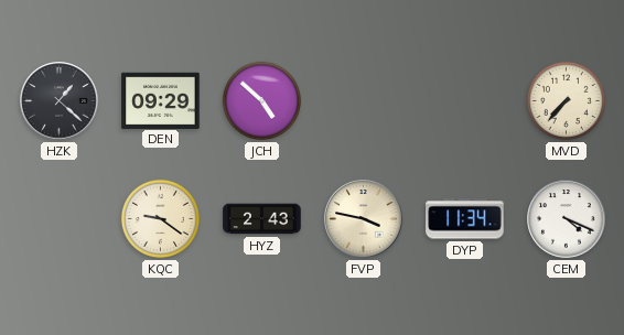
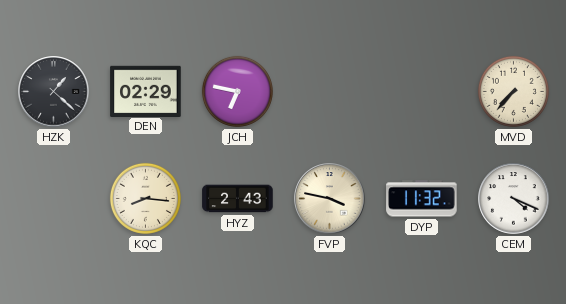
DEN: 09:29 -> 02:29
JCH: 4:52 -> 6:47
KQC: 9:21 -> 8:16
DYP: 11:34 -> 11:32
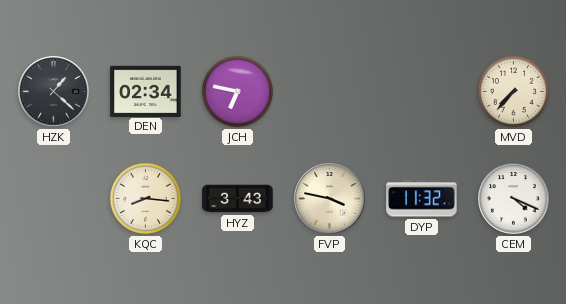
DEN: 02:29 -> 02:34
HYZ: 2:43 -> 3:43
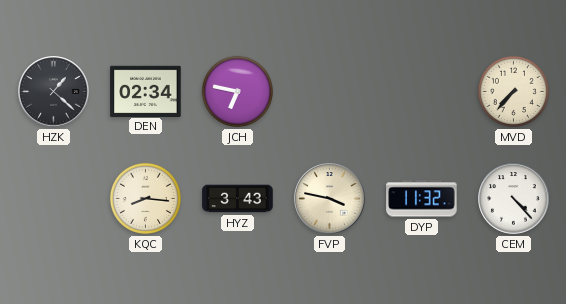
CEM: 4:19 -> 4:23
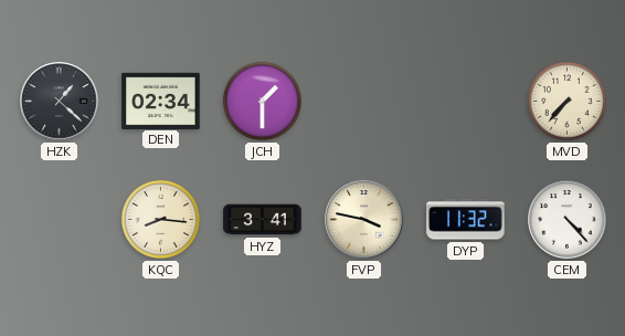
JCH: 6:47 -> 1:30
HYZ: 3:43 -> 3:41
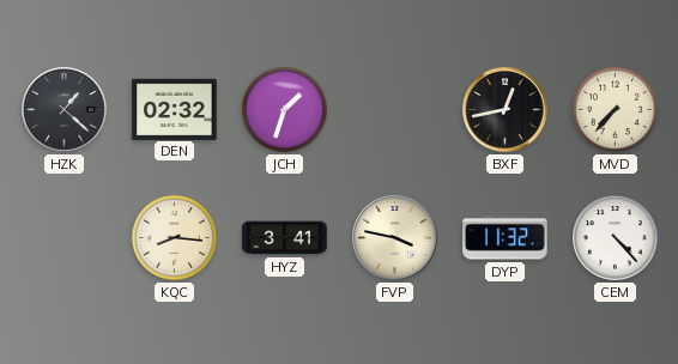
DEN: 02:34 -> 02:32
JCH: 1:30 -> 1:33
BXF: none -> 12:43
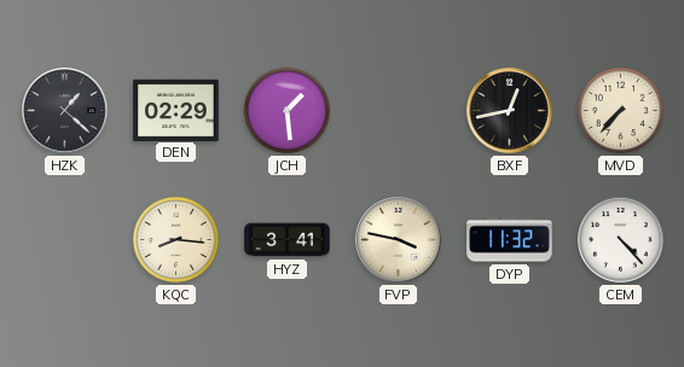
DEN: 02:32 -> 02:29
JCH: 1:33 -> 1:29
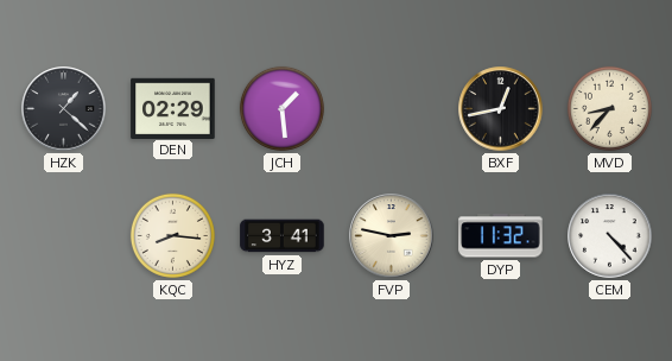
MVD: 7:37 -> 8:37
FVP: 3:47 -> 2:47
